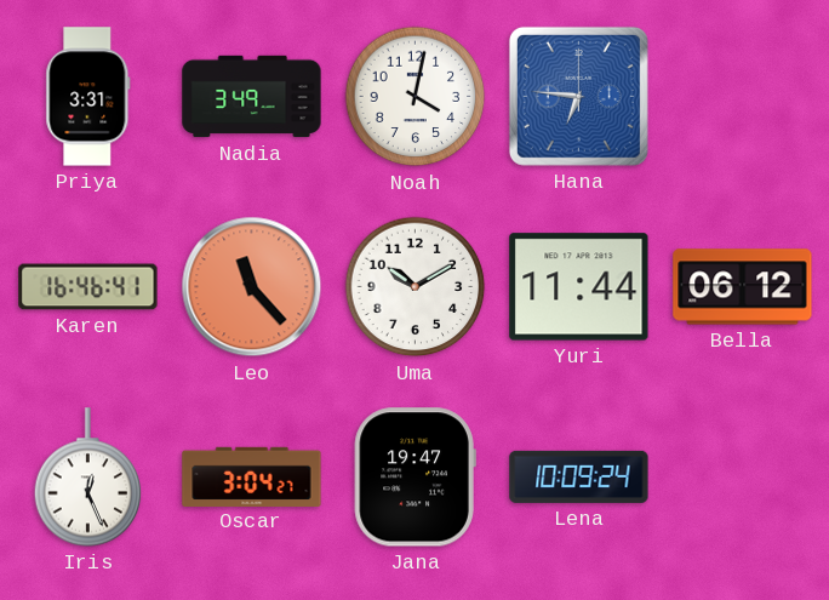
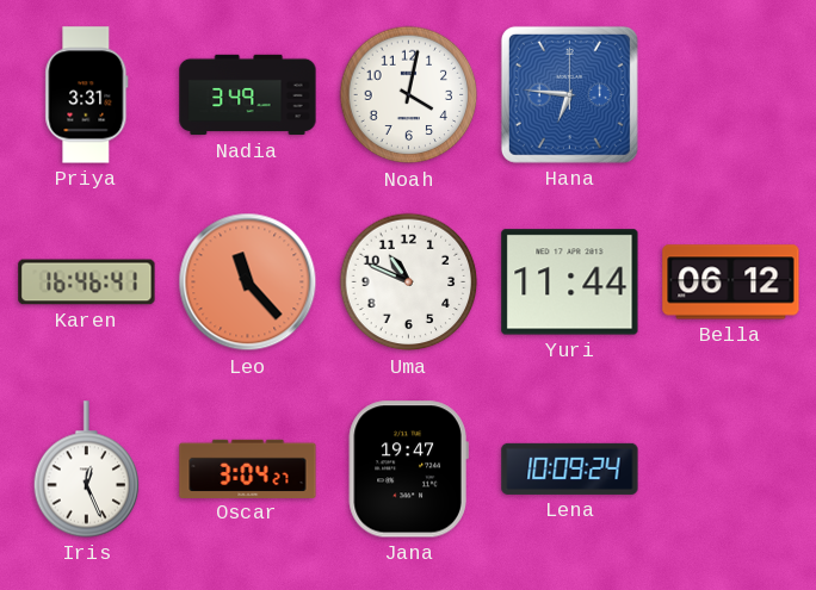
Uma: 10:10 -> 10:49
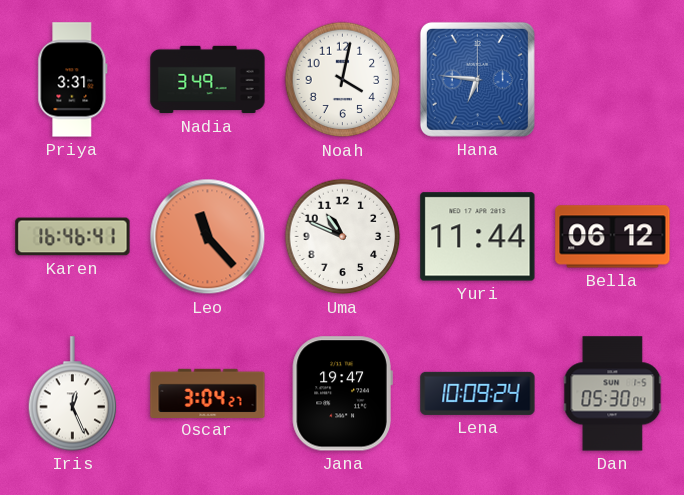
Dan: none -> 05:30
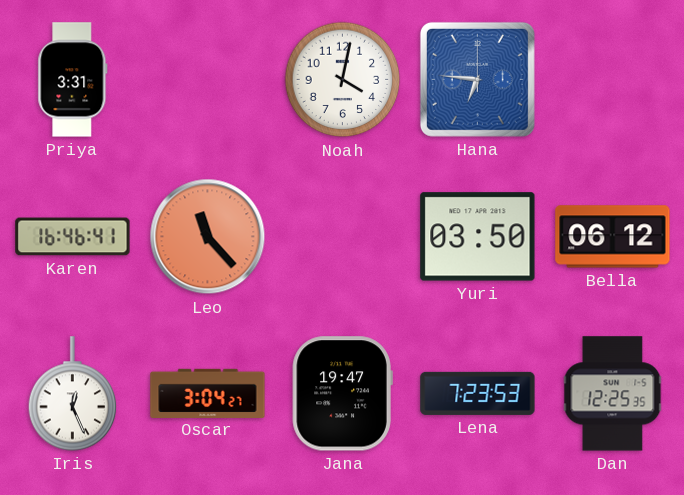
Nadia: 3:49 -> none
Uma: 10:49 -> none
Yuri: 11:44 -> 03:50
Lena: 10:09 -> 7:23
Dan: 05:30 -> 12:25
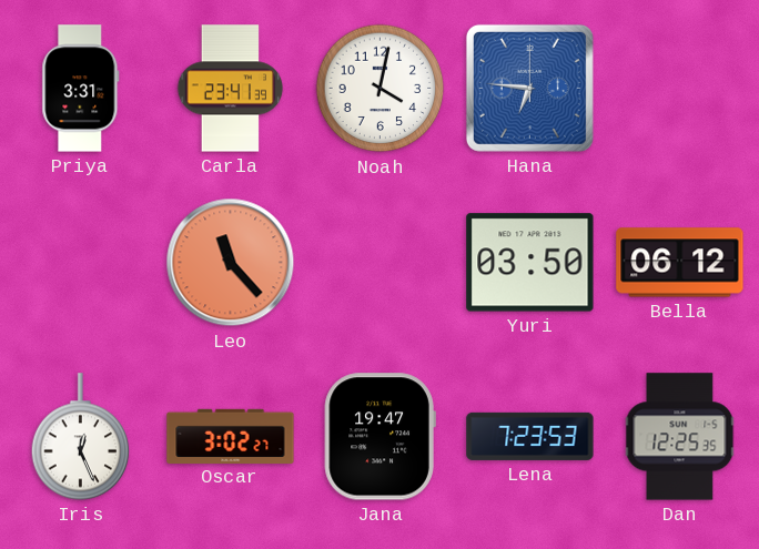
Carla: none -> 23:41
Karen: 16:46 -> none
Oscar: 3:04 -> 3:02
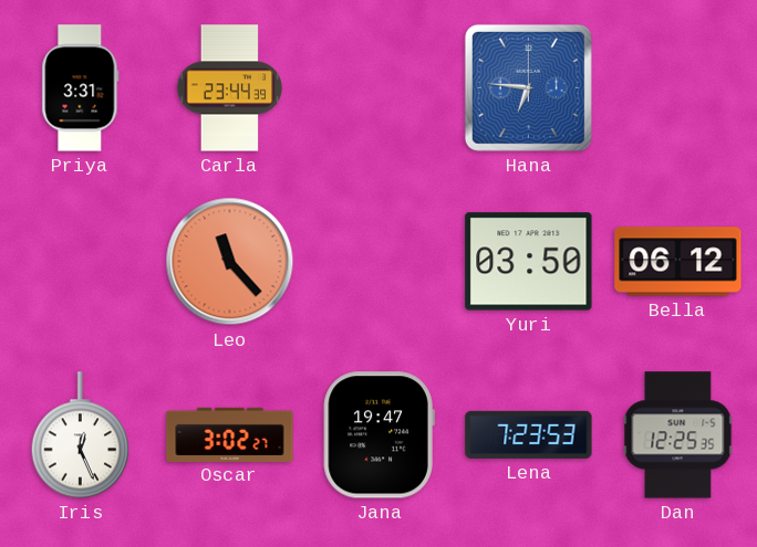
Carla: 23:41 -> 23:44
Noah: 4:02 -> none
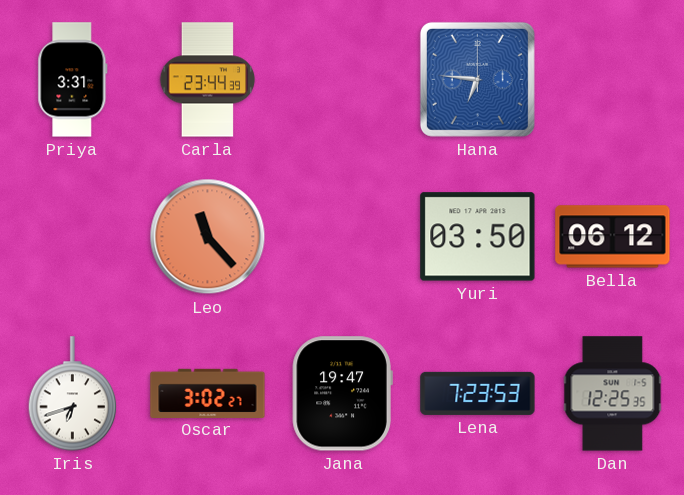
Iris: 12:26 -> 6:42
